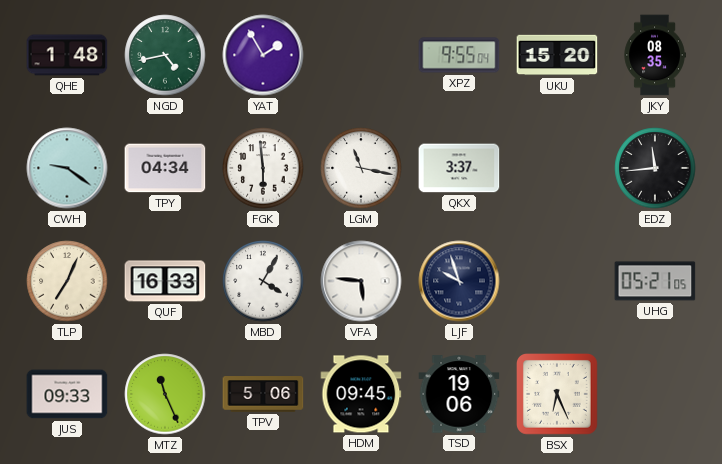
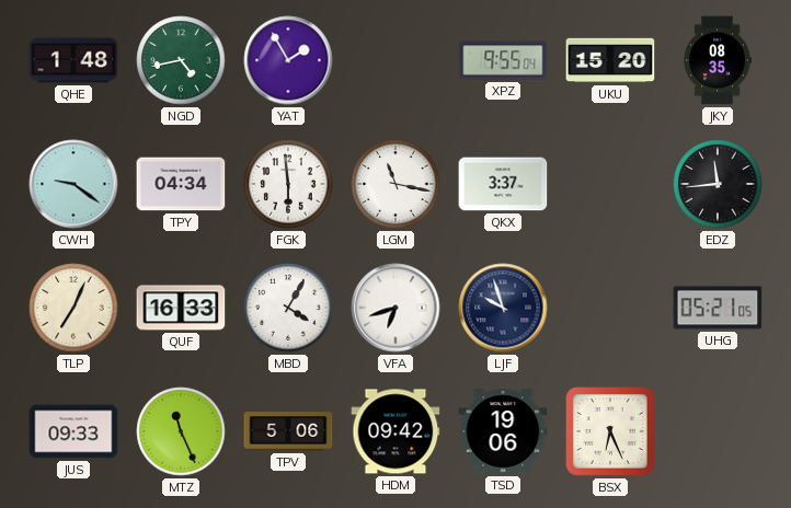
VFA: 5:46 -> 6:42
HDM: 09:45 -> 09:42
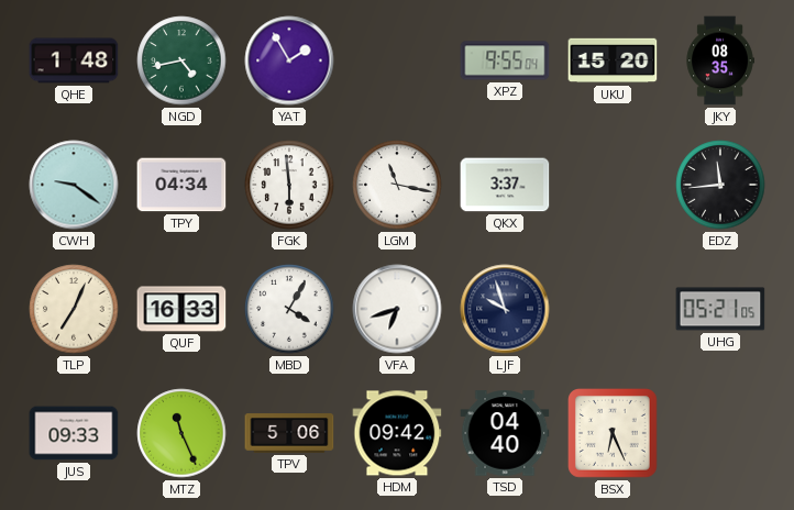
TSD: 19:06 -> 04:40
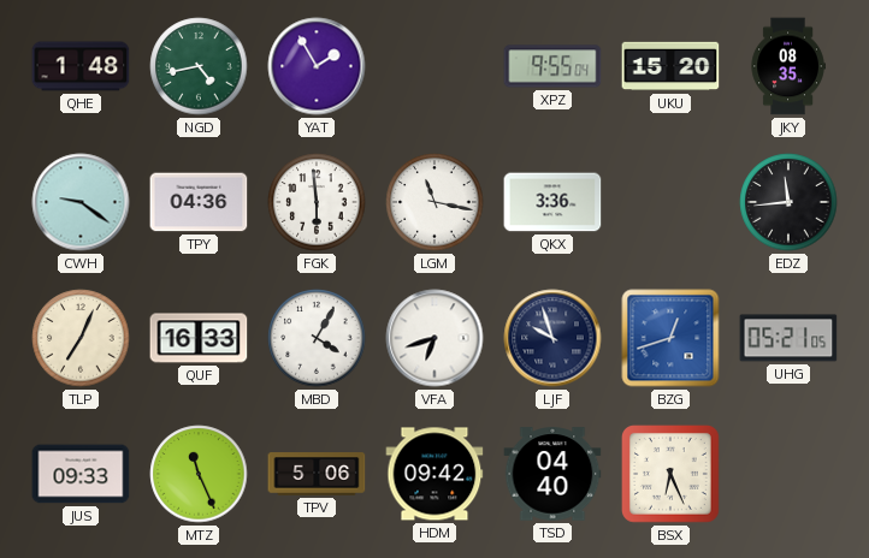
TPY: 04:34 -> 04:36
QKX: 3:37 -> 3:36
BZG: none -> 12:42
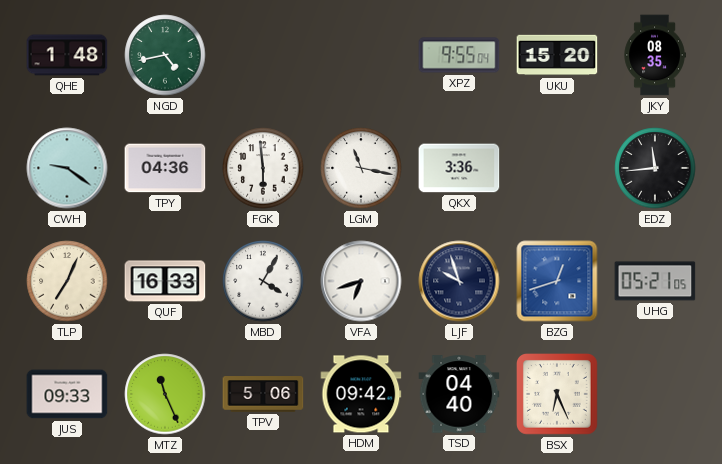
YAT: 1:55 -> none
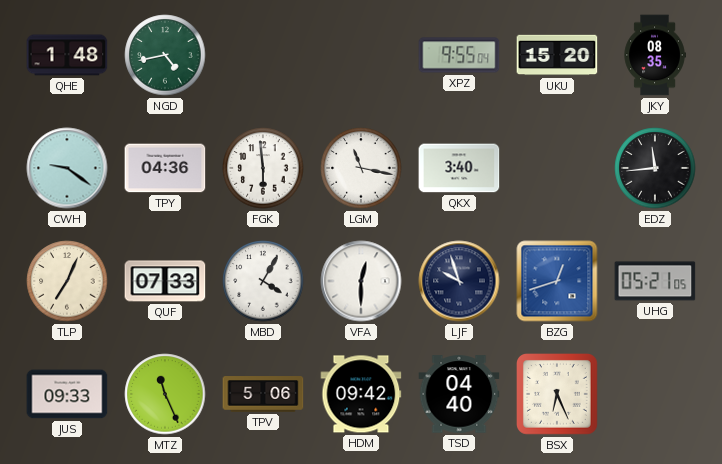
QKX: 3:36 -> 3:40
QUF: 16:33 -> 07:33
VFA: 6:42 -> 12:30
